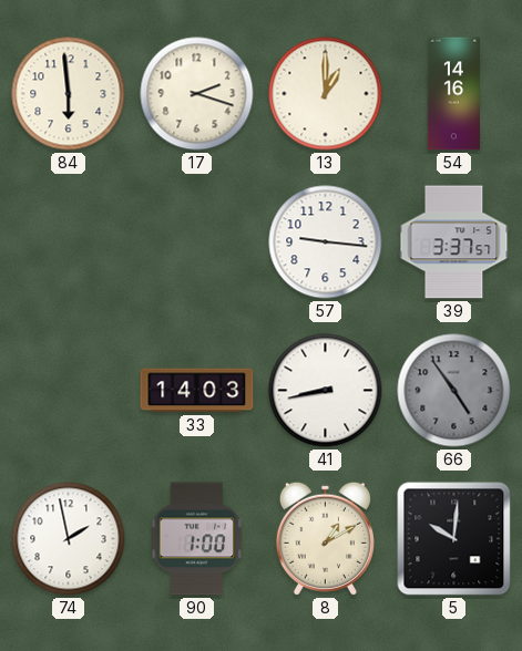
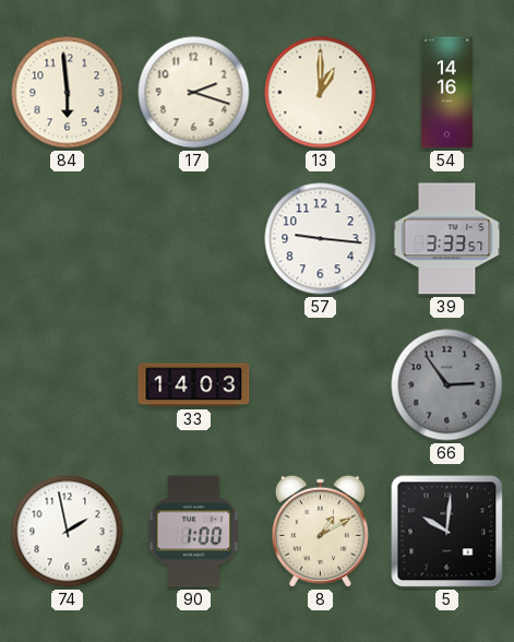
39: 3:37 -> 3:33
41: 8:43 -> none
66: 4:54 -> 2:54
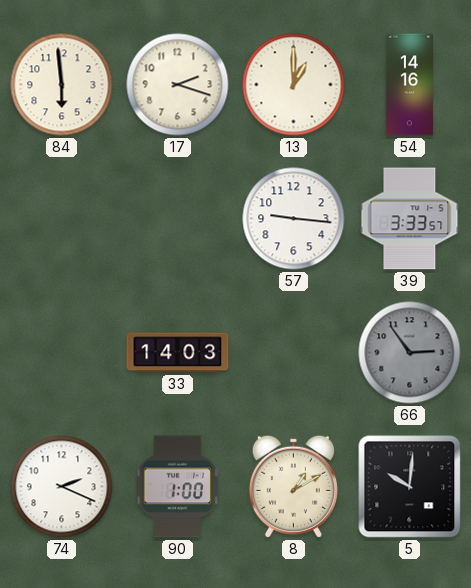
74: 1:58 -> 2:19
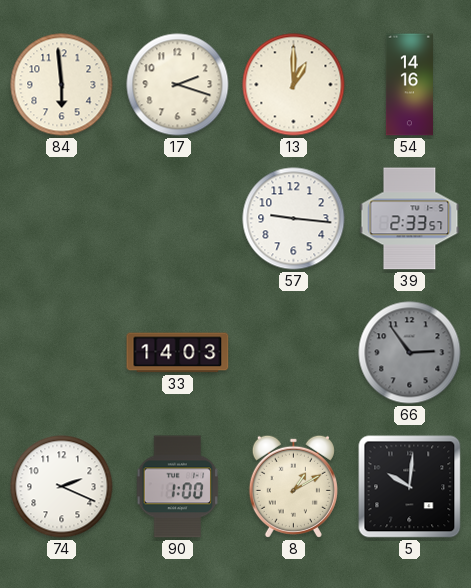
39: 3:33 -> 2:33
